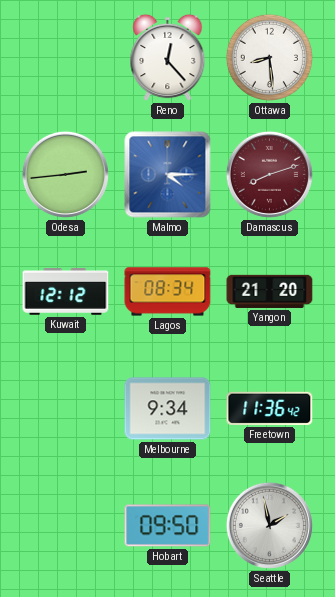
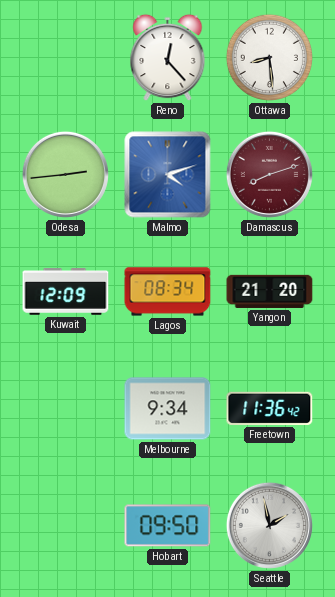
Malmo: 4:15 -> 4:12
Kuwait: 12:12 -> 12:09
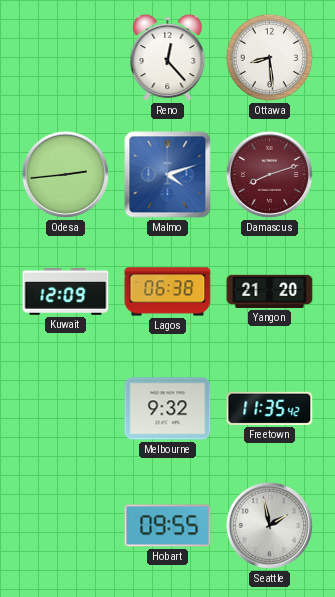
Lagos: 08:34 -> 06:38
Melbourne: 9:34 -> 9:32
Freetown: 11:36 -> 11:35
Hobart: 09:50 -> 09:55
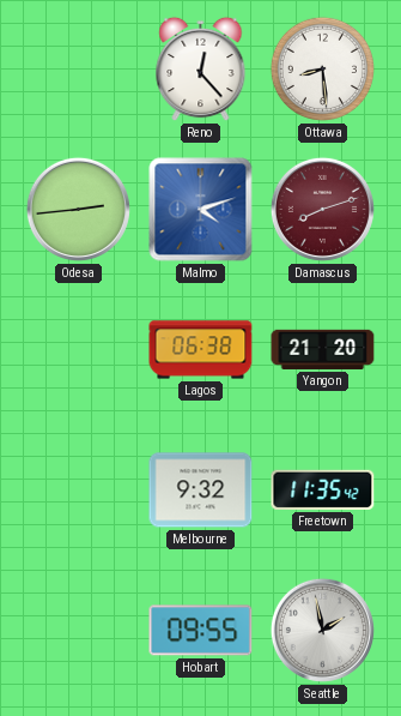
Kuwait: 12:09 -> none
